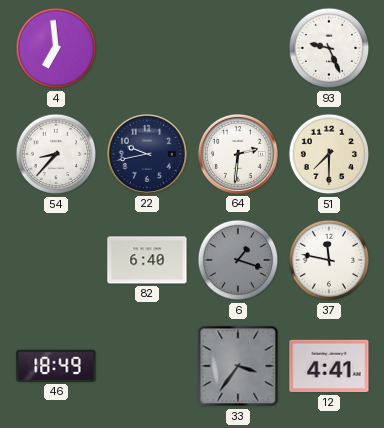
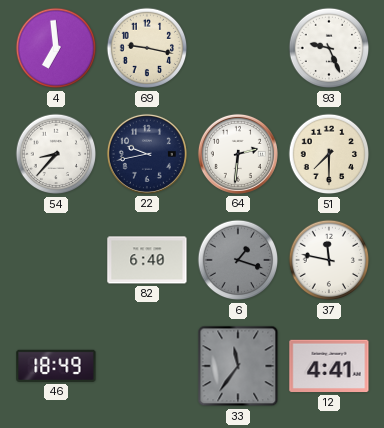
69: none -> 9:17
33: 3:36 -> 11:36
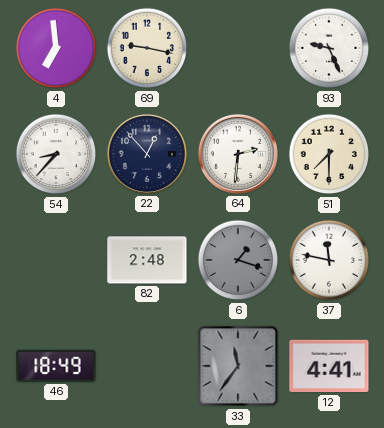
22: 9:43 -> 12:53
82: 6:40 -> 2:48
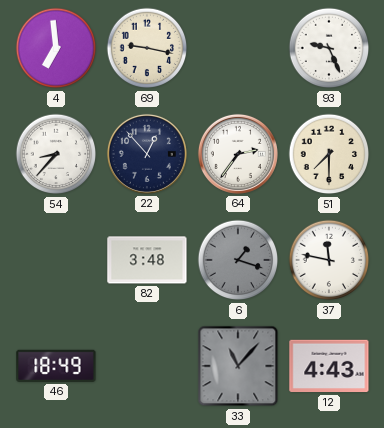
64: 2:31 -> 2:36
82: 2:48 -> 3:48
33: 11:36 -> 11:07
12: 4:41 -> 4:43
